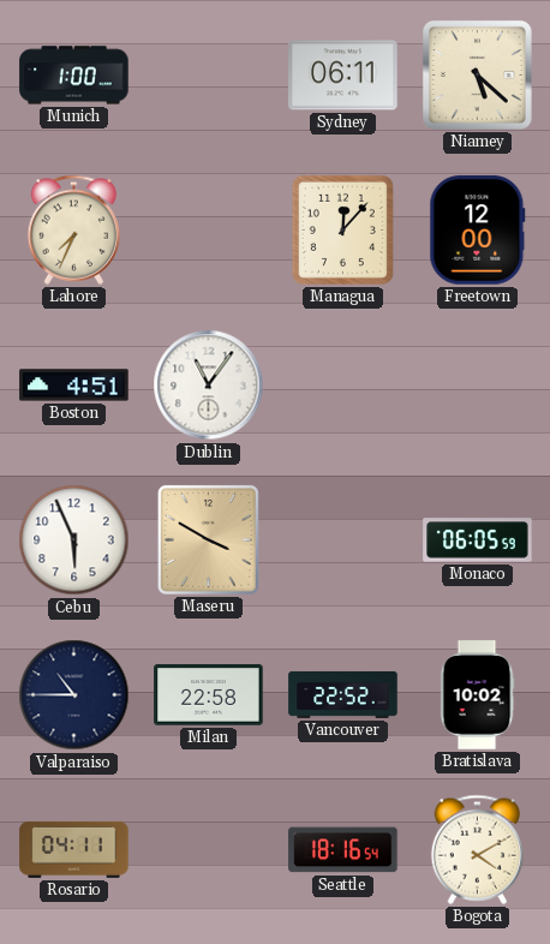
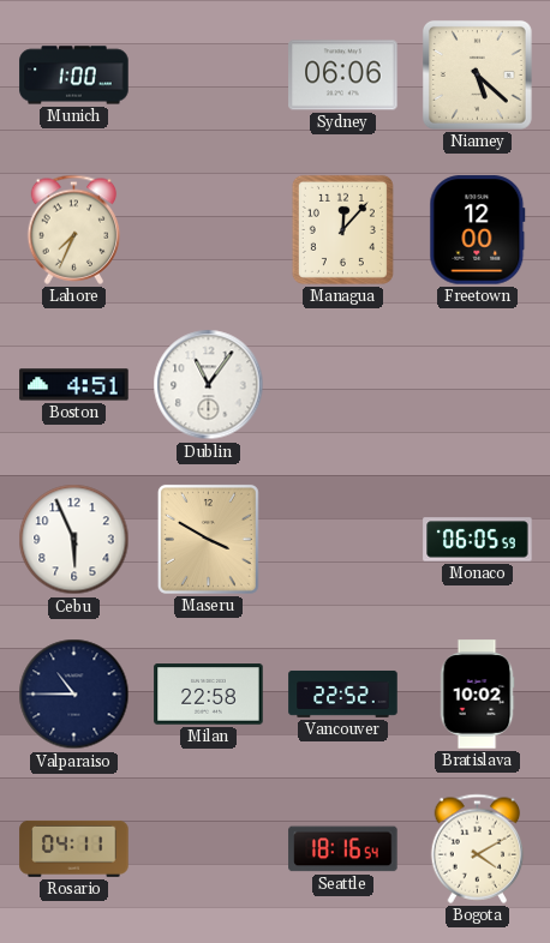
Sydney: 06:11 -> 06:06
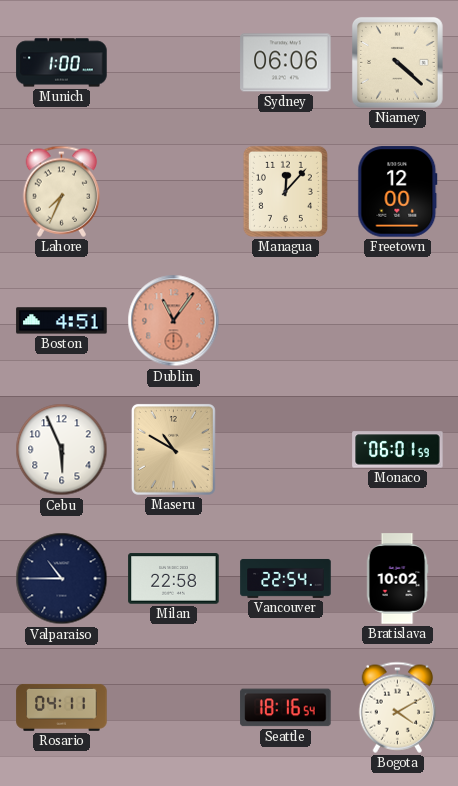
Niamey: 5:22 -> 4:22
Dublin dial: white -> salmon
Maseru: 3:50 -> 10:50
Monaco: 06:05 -> 06:01
Vancouver: 22:52 -> 22:54
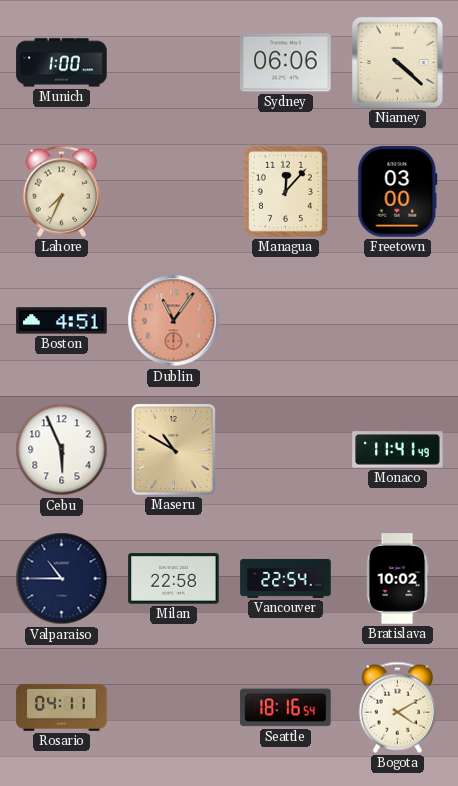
Freetown: 12:00 -> 03:00
Monaco: 06:01 -> 11:41
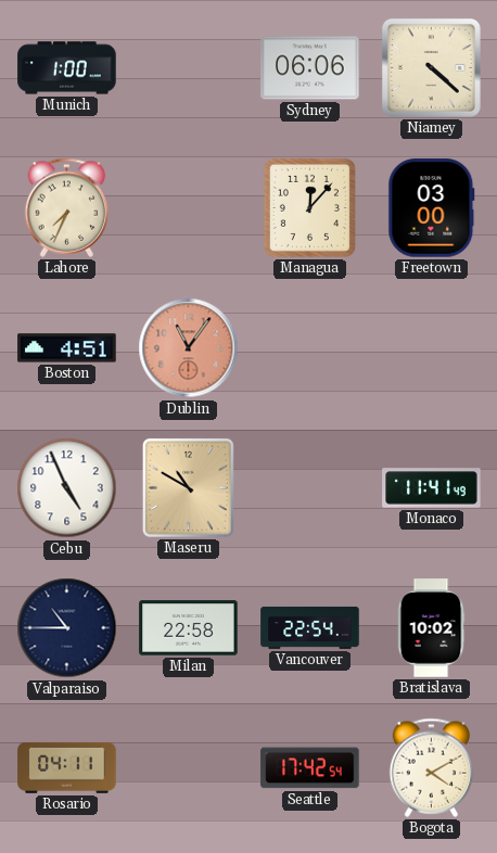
Cebu: 5:56 -> 4:56
Seattle: 18:16 -> 17:42
